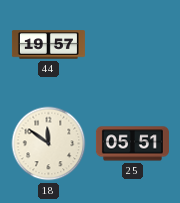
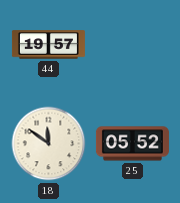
25: 05:51 -> 05:52
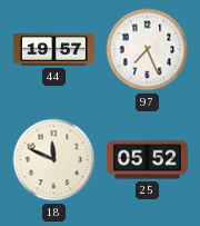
97: none -> 7:26
18: 11:51 -> 11:49
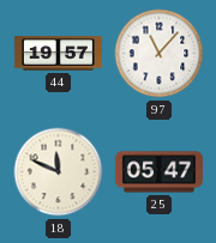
97: 7:26 -> 11:07
25: 05:52 -> 05:47
